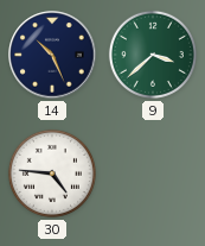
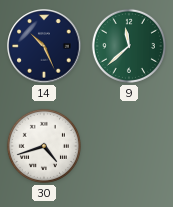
9: 3:38 -> 11:38
30: 4:46 -> 4:42
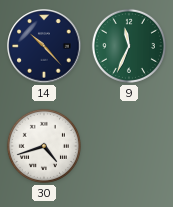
14: 10:26 -> 10:23
9: 11:38 -> 11:34
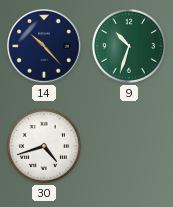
9: 11:34 -> 10:33
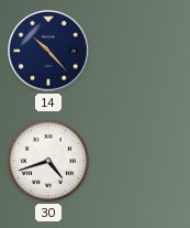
9: 10:33 -> none
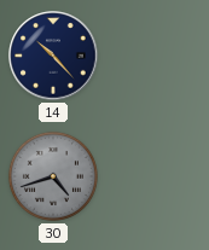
30 dial: white -> grey
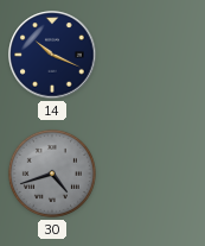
14: 10:23 -> 10:19
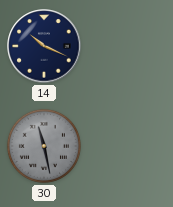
30: 4:42 -> 11:28
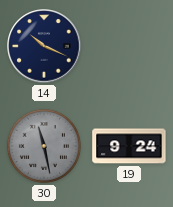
19: none -> 9:24
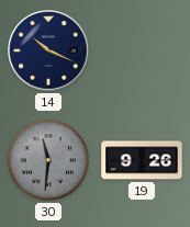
30: 11:28 -> 11:31
19: 9:24 -> 9:26
